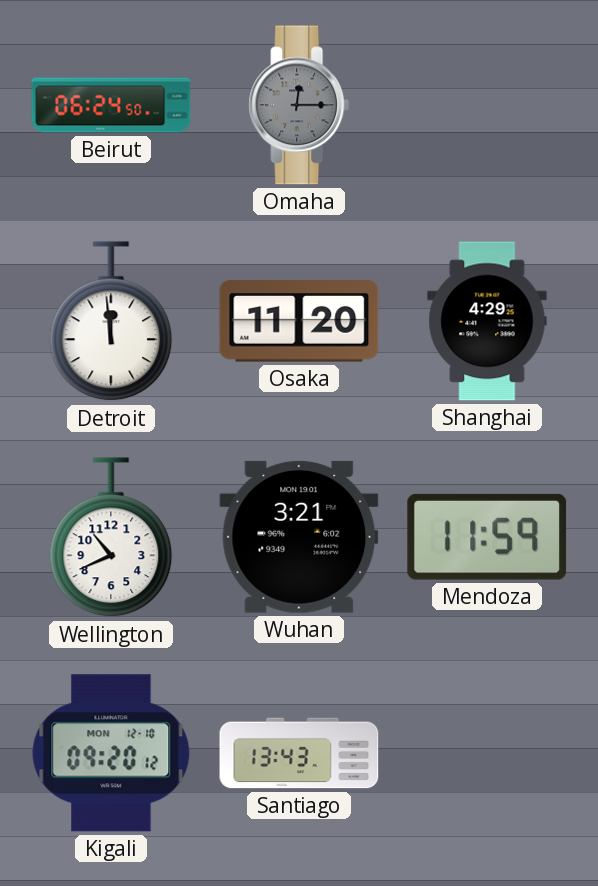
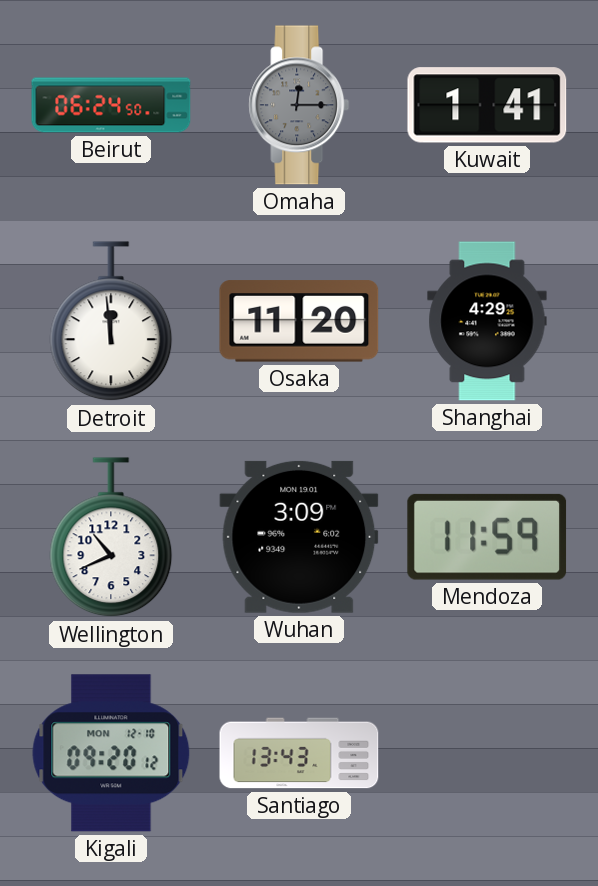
Kuwait: none -> 1:41
Wuhan: 3:21 -> 3:09
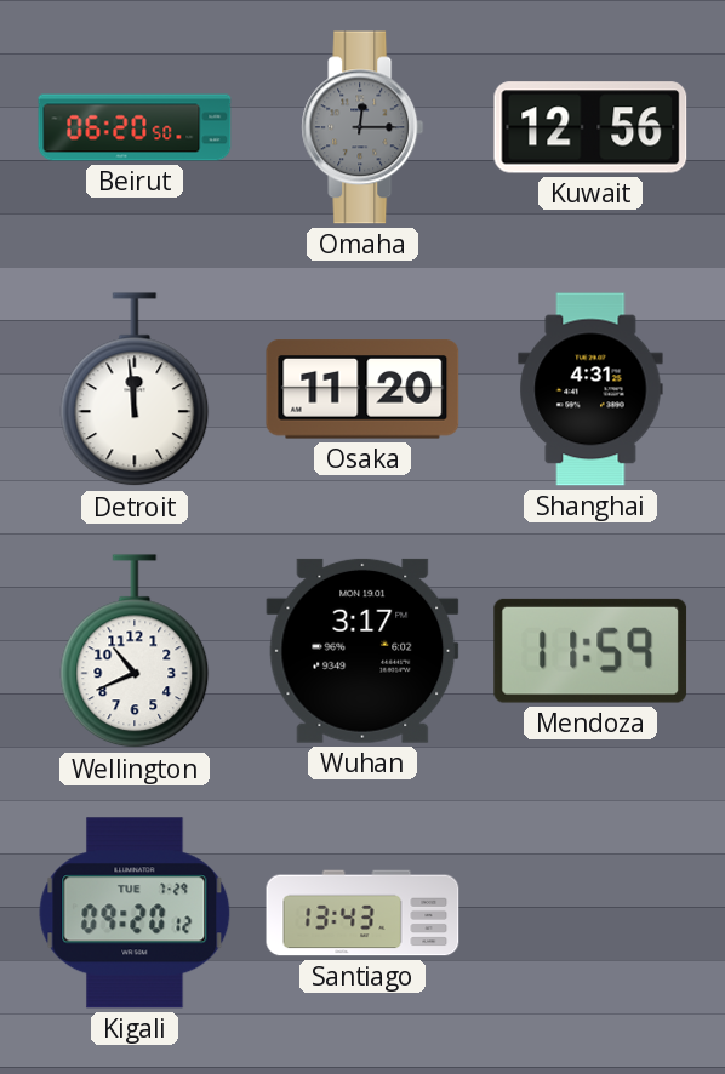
Beirut: 06:24 -> 06:20
Kuwait: 1:41 -> 12:56
Shanghai: 4:29 -> 4:31
Wuhan: 3:09 -> 3:17
Kigali date: MON 12-10 -> TUE 7-29
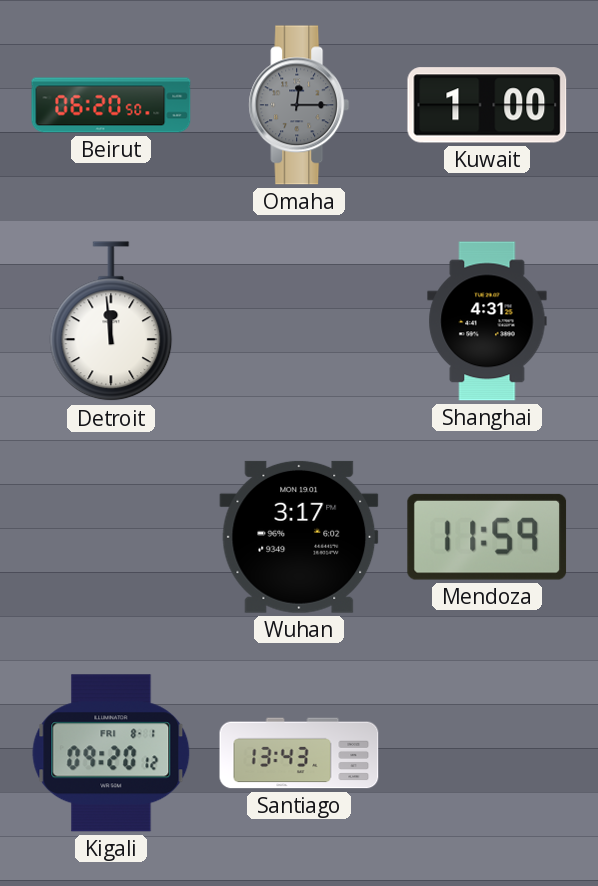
Kuwait: 12:56 -> 1:00
Osaka: 11:20 -> none
Wellington: 10:41 -> none
Kigali date: TUE 7-29 -> FRI 8-1
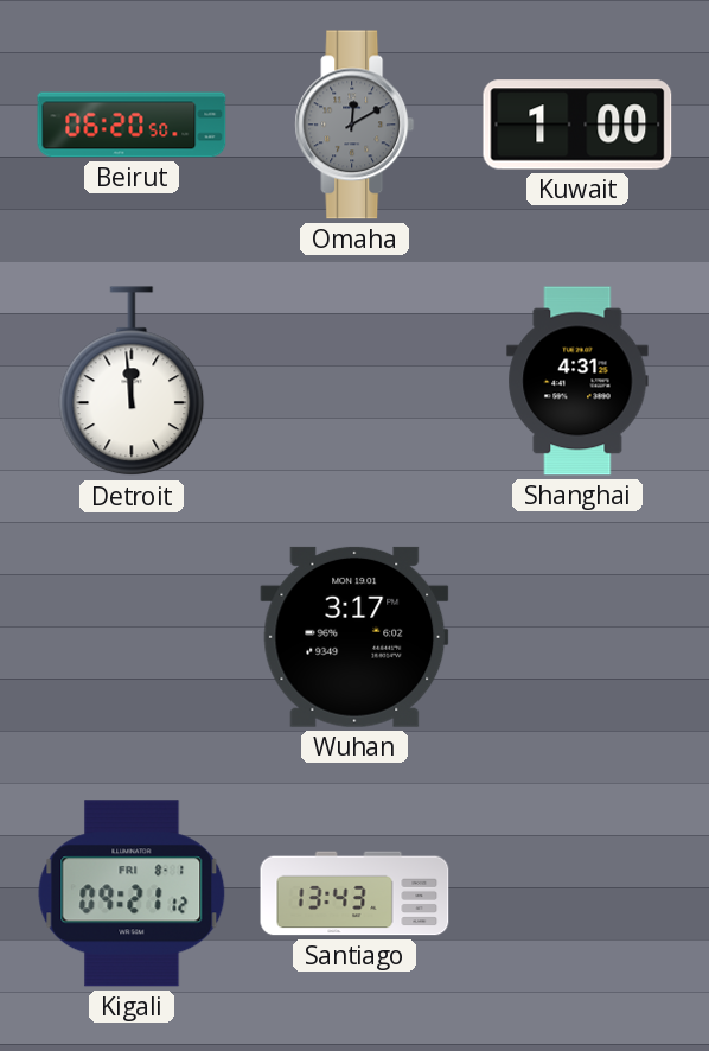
Omaha: 12:15 -> 12:10
Mendoza: 11:59 -> none
Kigali: 09:20 -> 09:21
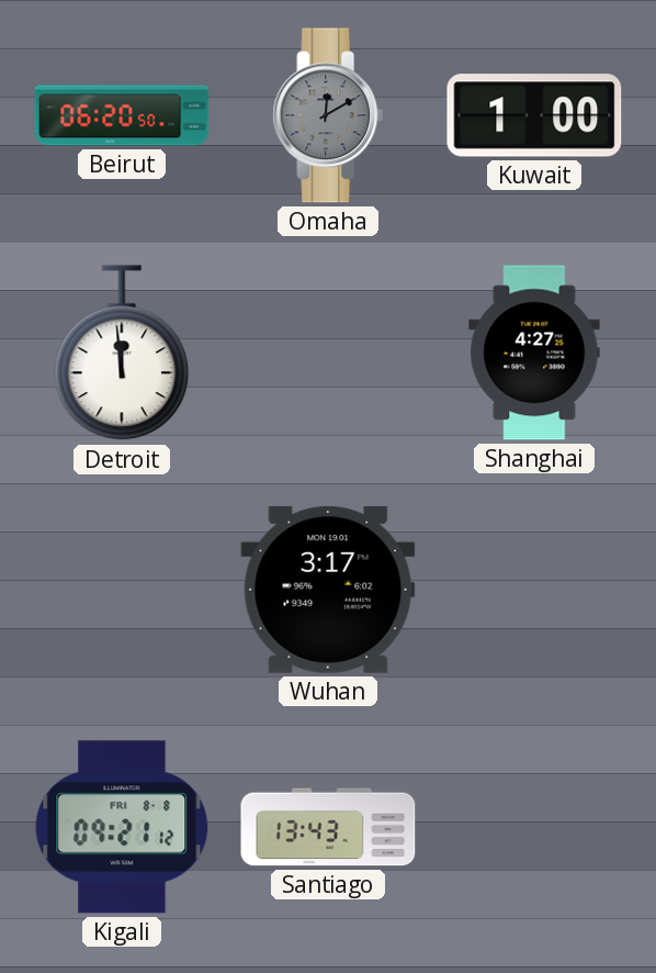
Shanghai: 4:31 -> 4:27
Kigali date: FRI 8-1 -> FRI 8-8
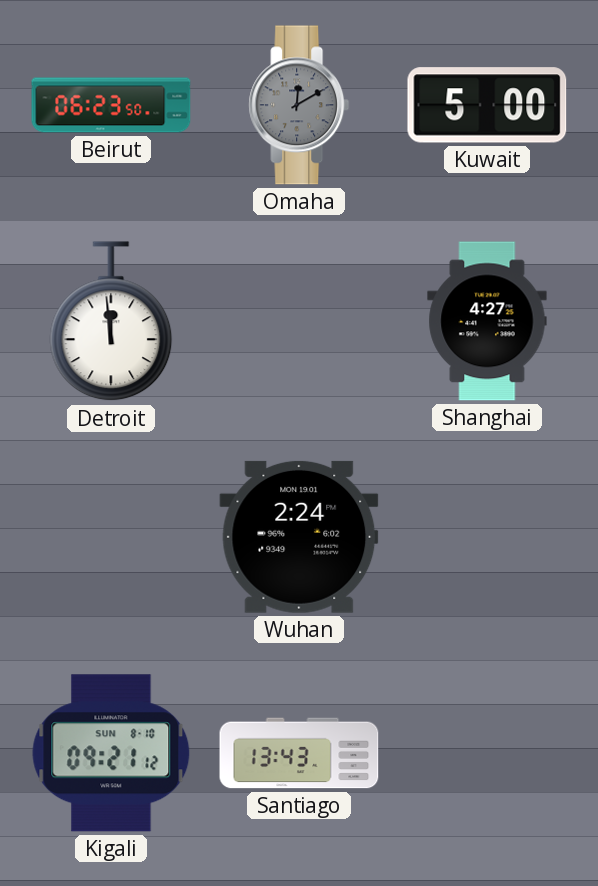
Beirut: 06:20 -> 06:23
Kuwait: 1:00 -> 5:00
Wuhan: 3:17 -> 2:24
Kigali date: FRI 8-8 -> SUN 8-10
